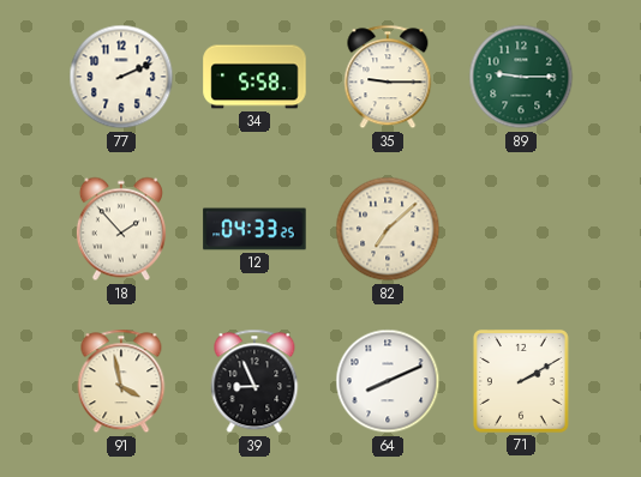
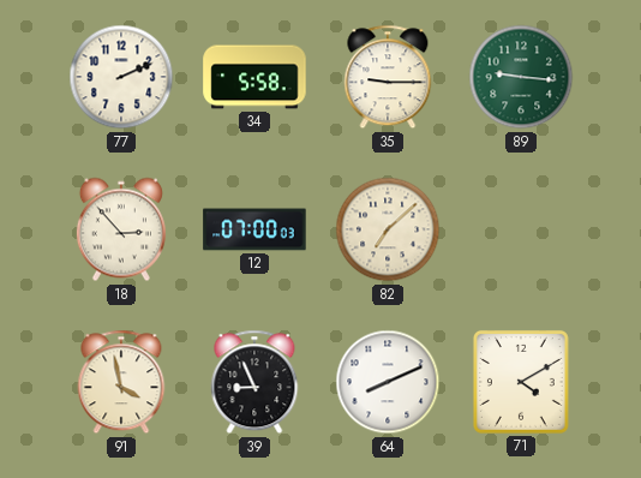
89: 9:15 -> 9:16
18: 1:53 -> 2:53
12: 04:33 -> 07:00
71: 2:10 -> 4:10
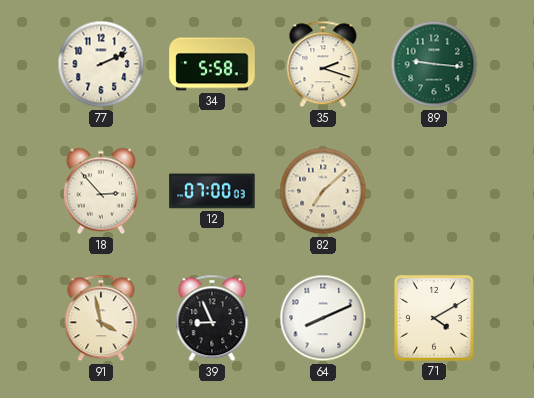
35: 9:15 -> 2:18
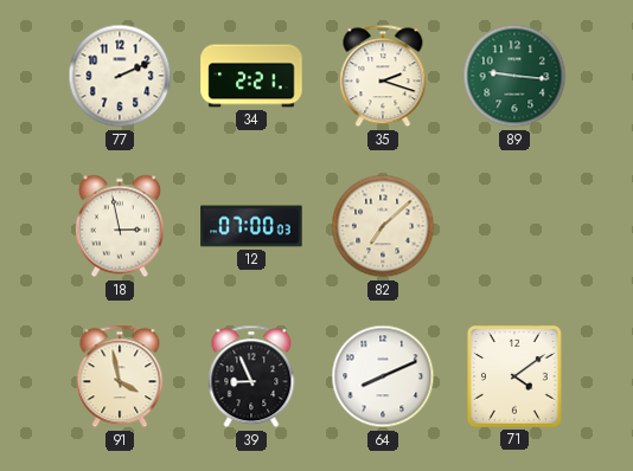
34: 5:58 -> 2:21
18: 2:53 -> 2:58
71: 4:10 -> 4:09
